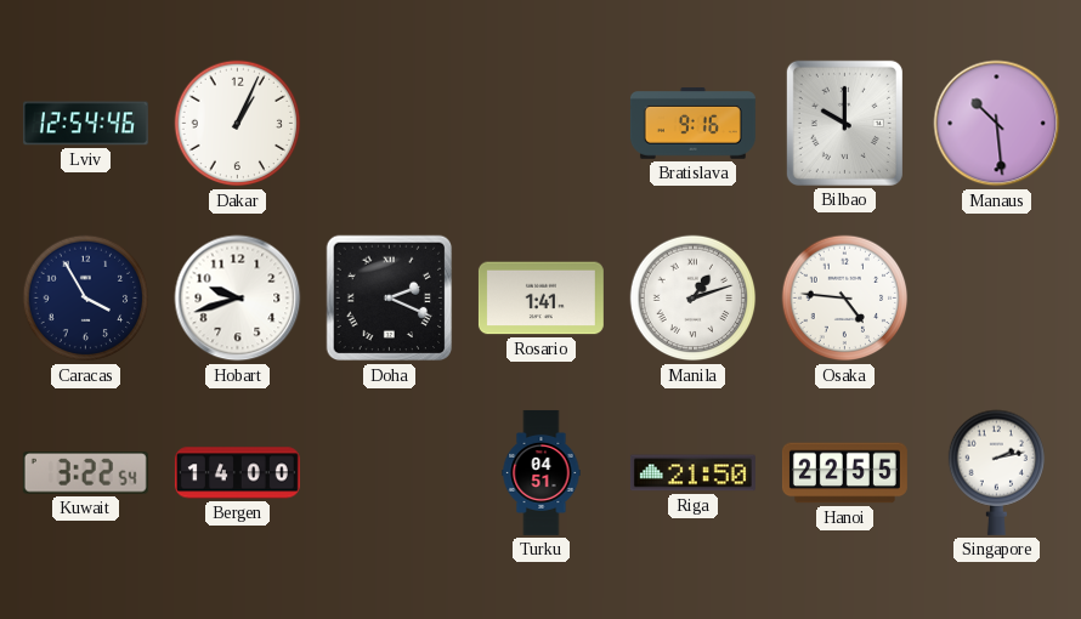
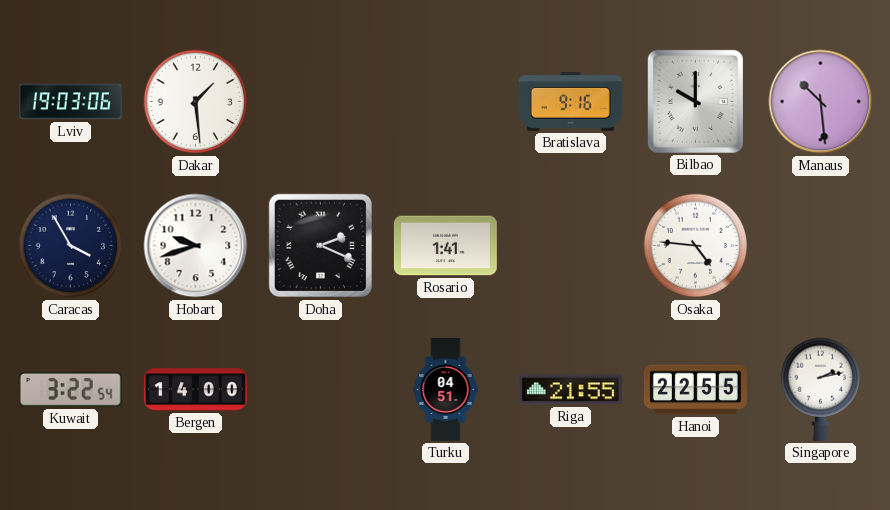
Lviv: 12:54 -> 19:03
Dakar: 1:04 -> 1:29
Manila: 1:12 -> none
Riga: 21:50 -> 21:55
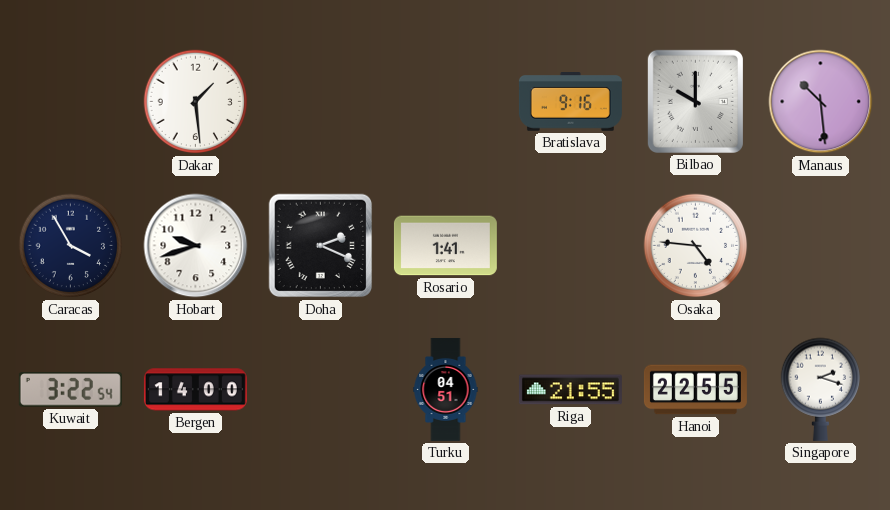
Lviv: 19:03 -> none
Singapore: 2:13 -> 2:18
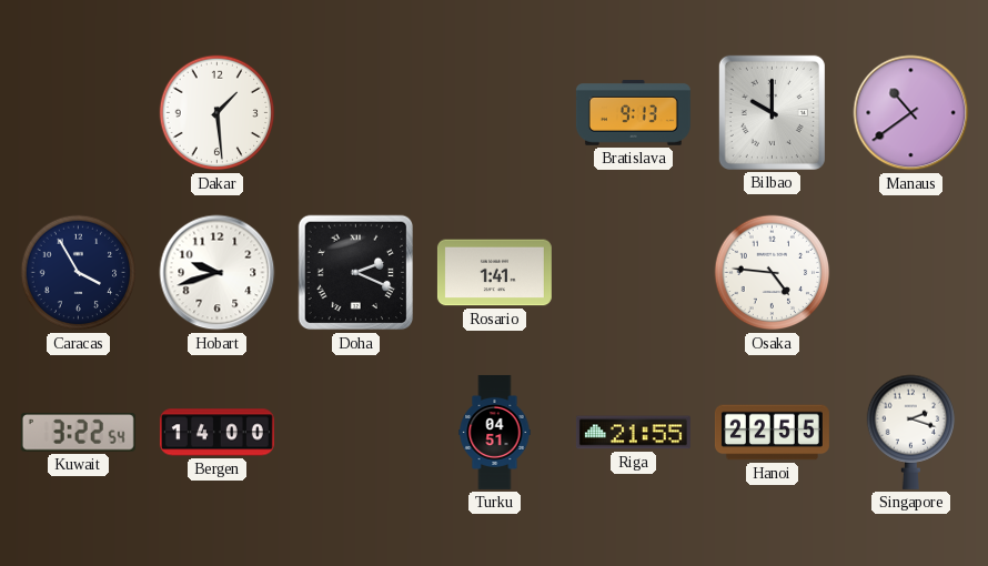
Bratislava: 9:16 -> 9:13
Manaus: 10:29 -> 10:39
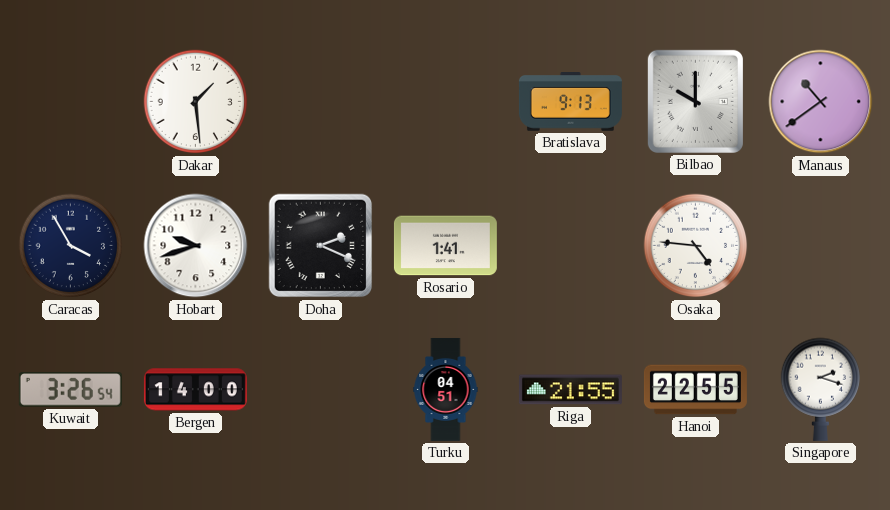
Kuwait: 3:22 -> 3:26
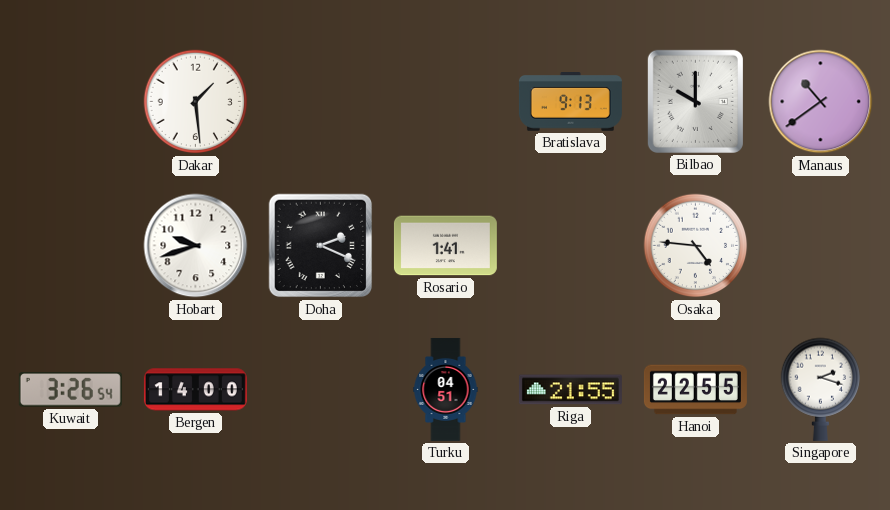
Caracas: 3:55 -> none
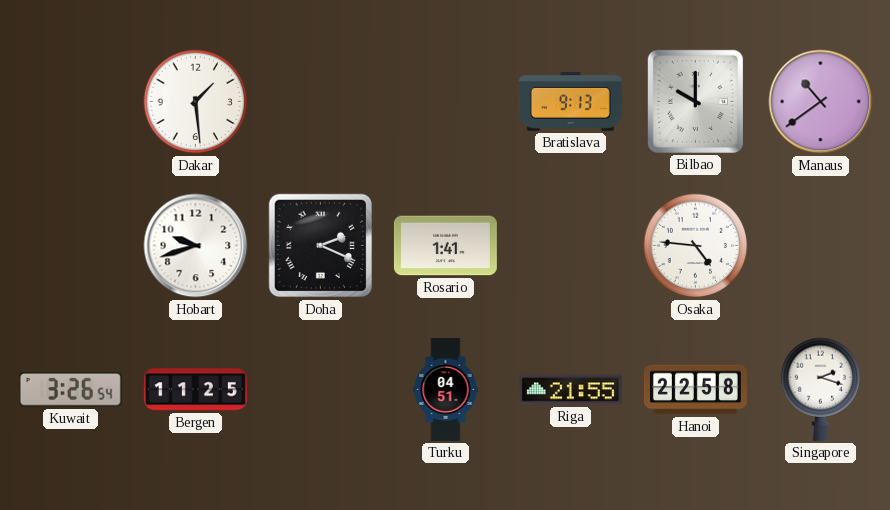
Bergen: 14:00 -> 11:25
Hanoi: 22:55 -> 22:58
